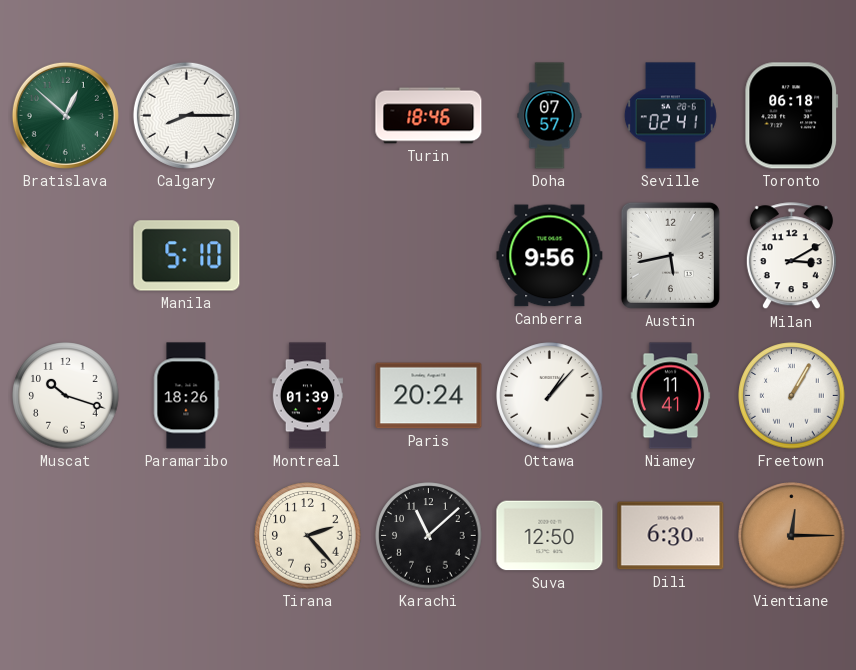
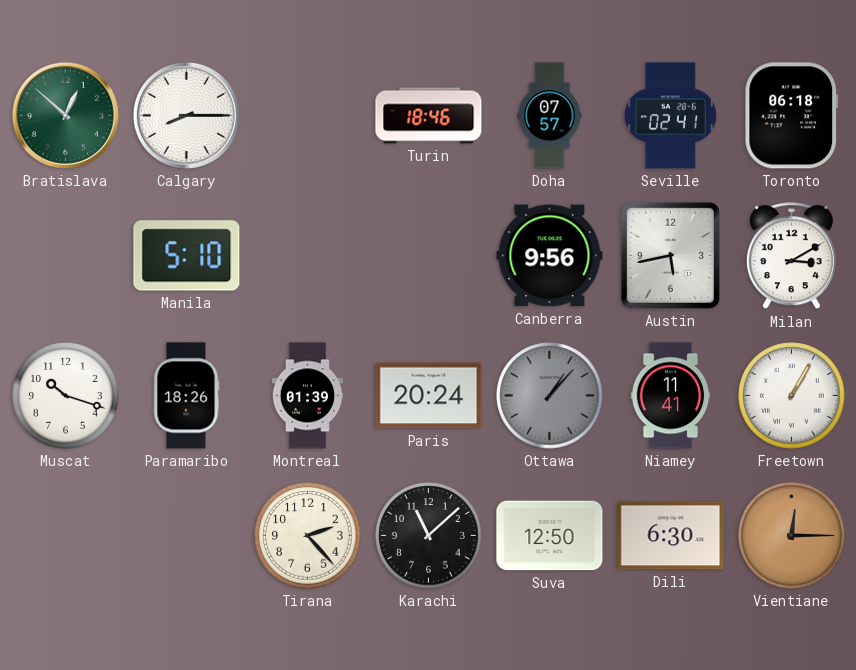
Ottawa dial: white -> grey
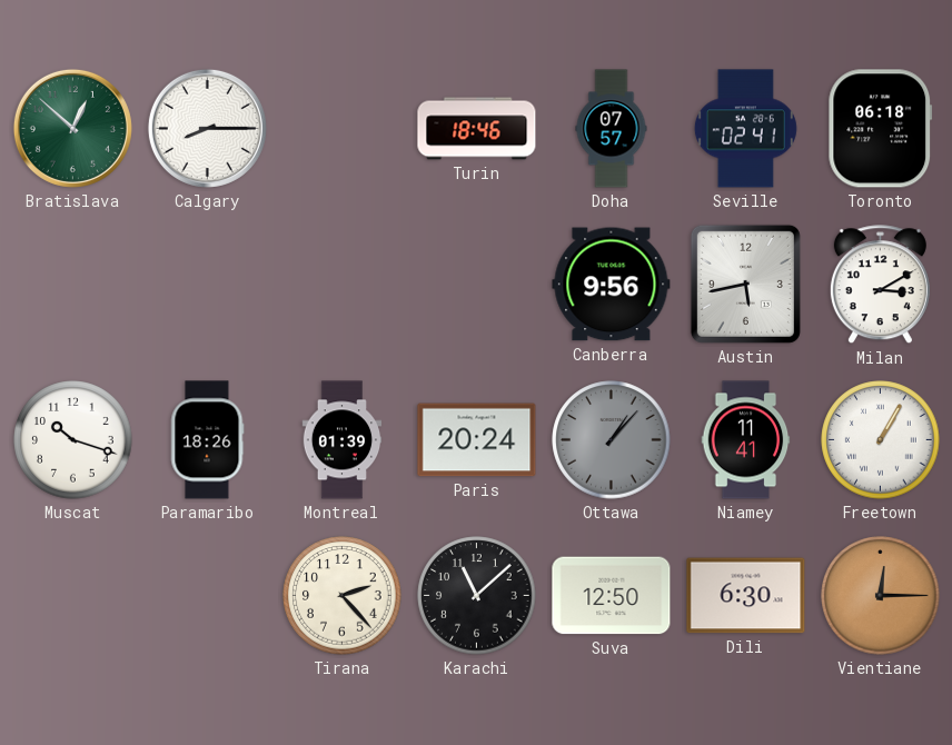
Manila: 5:10 -> none
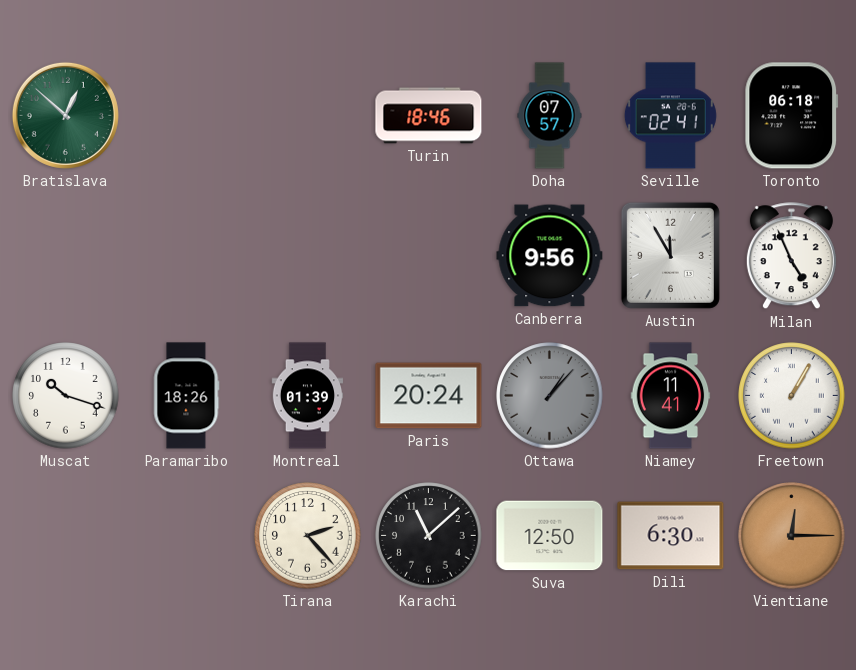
Calgary: 8:15 -> none
Austin: 5:43 -> 11:55
Milan: 3:10 -> 4:56
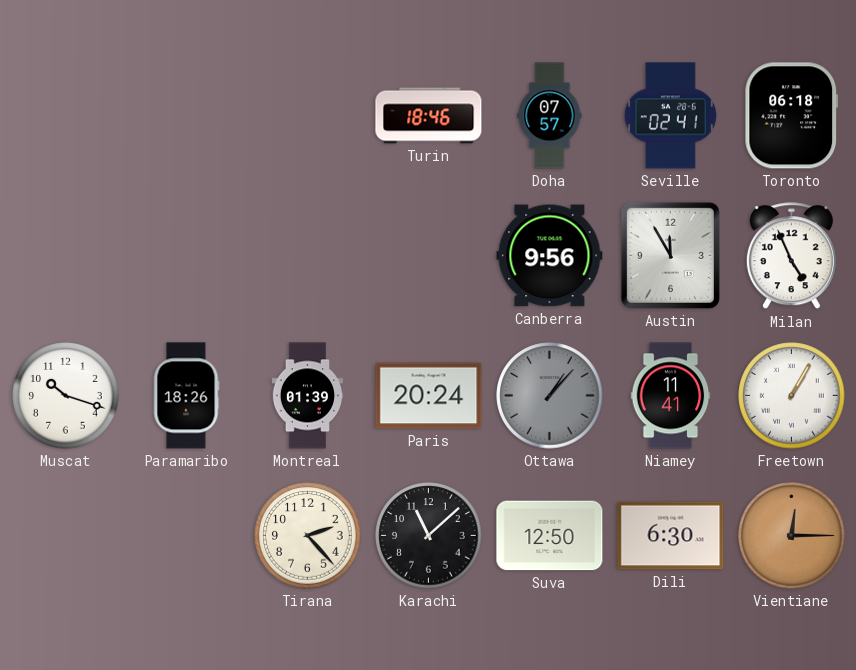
Bratislava: 12:52 -> none
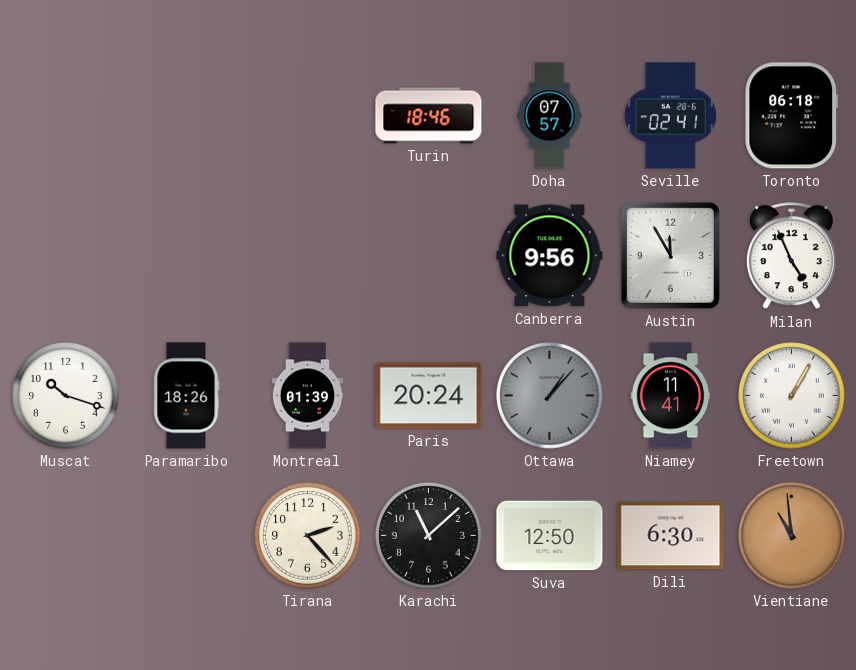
Vientiane: 12:15 -> 10:59
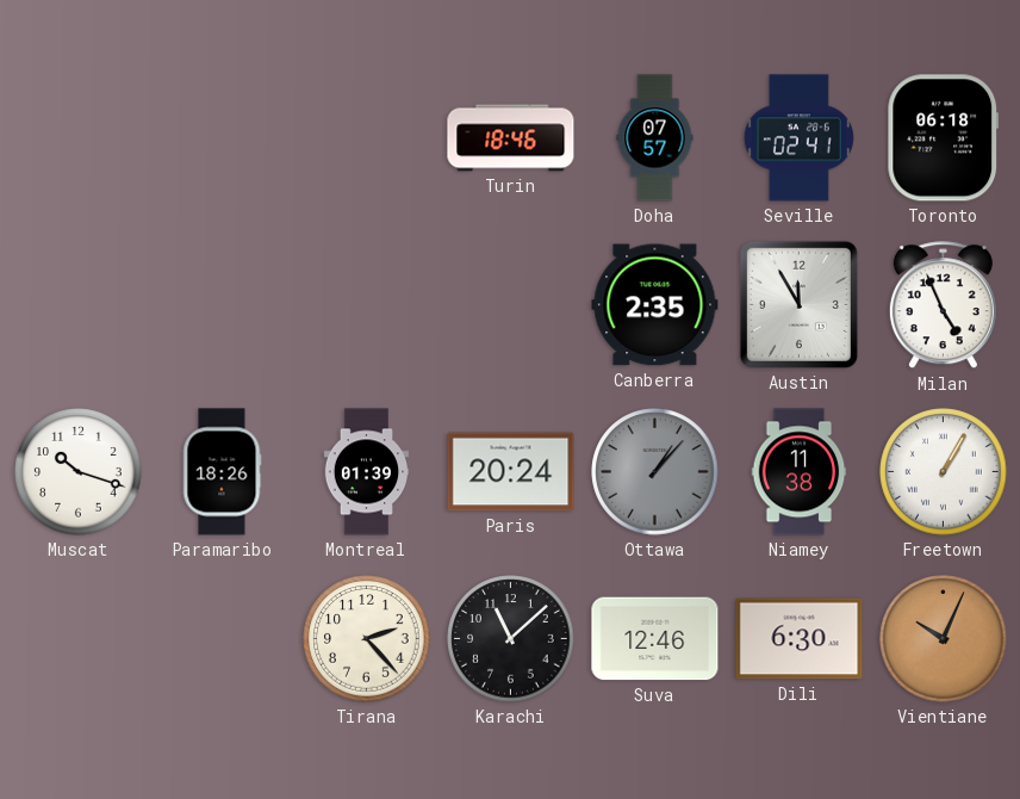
Canberra: 9:56 -> 2:35
Niamey: 11:41 -> 11:38
Suva: 12:50 -> 12:46
Vientiane: 10:59 -> 10:04
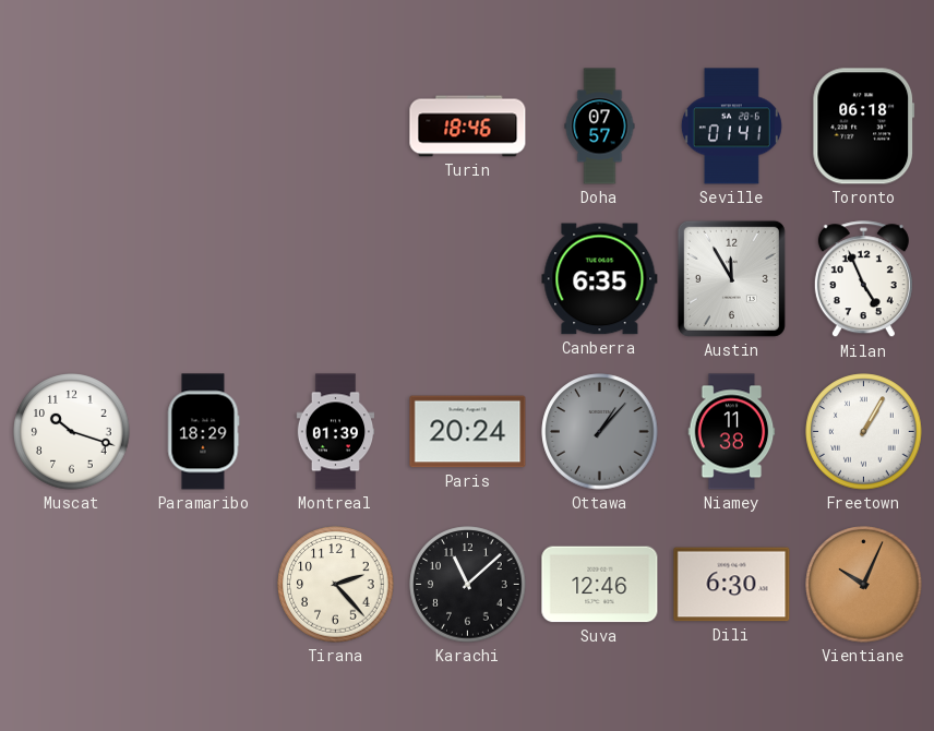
Seville: 02:41 -> 01:41
Canberra: 2:35 -> 6:35
Paramaribo: 18:26 -> 18:29
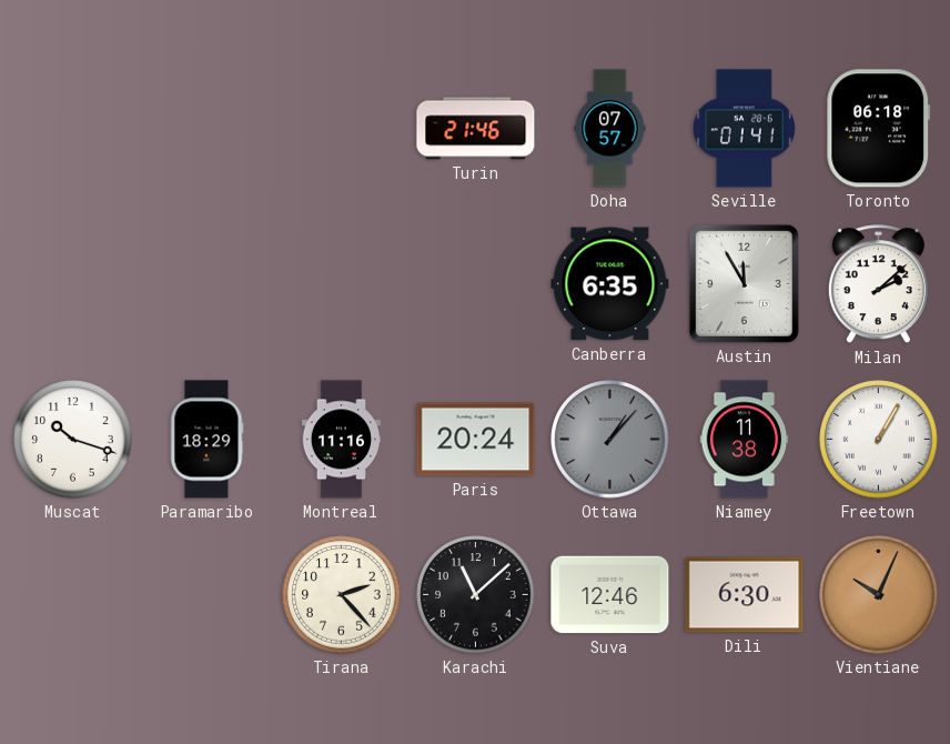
Turin: 18:46 -> 21:46
Milan: 4:56 -> 2:08
Montreal: 01:39 -> 11:16
